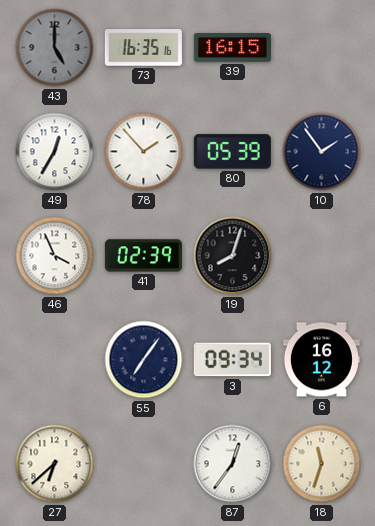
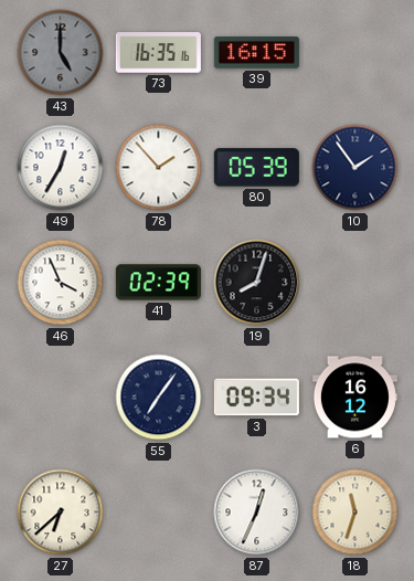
87: 12:36 -> 12:34
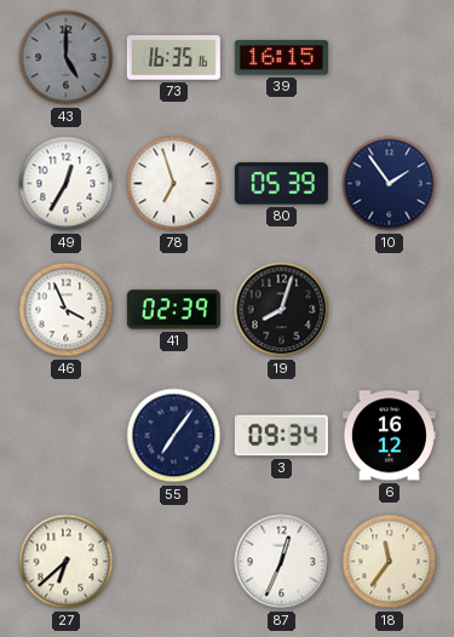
78: 1:53 -> 6:57
18: 11:33 -> 11:36
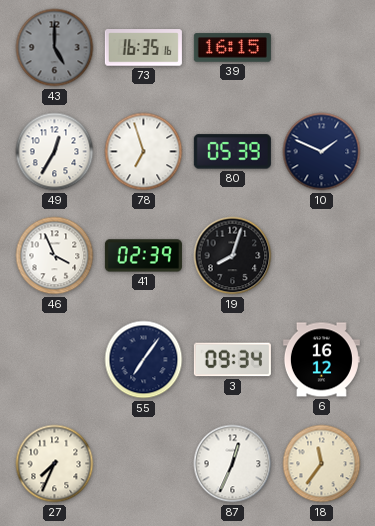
10: 1:54 -> 1:49
27: 6:38 -> 7:34
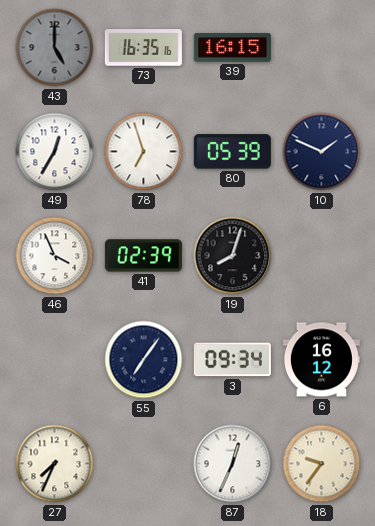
18: 11:36 -> 9:36
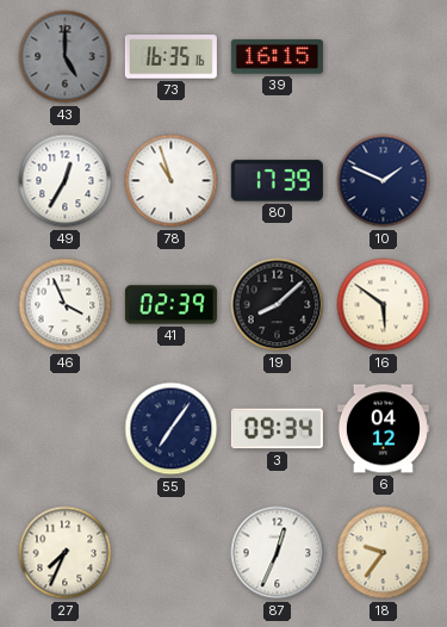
78: 6:57 -> 10:57
80: 05:39 -> 17:39
19: 8:03 -> 8:08
16: none -> 5:51
6: 16:12 -> 04:12
